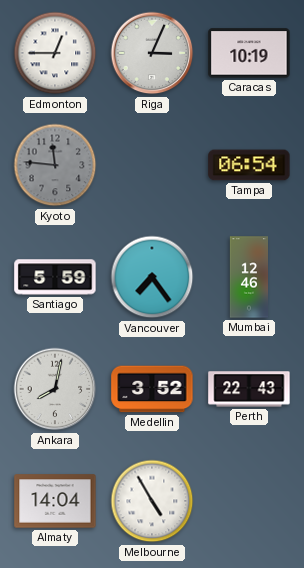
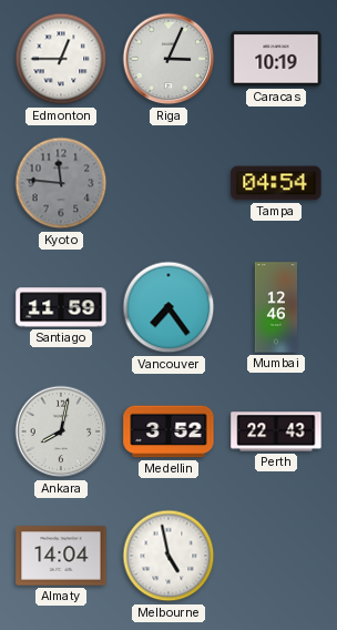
Tampa: 06:54 -> 04:54
Santiago: 5:59 -> 11:59
Melbourne: 4:55 -> 4:58
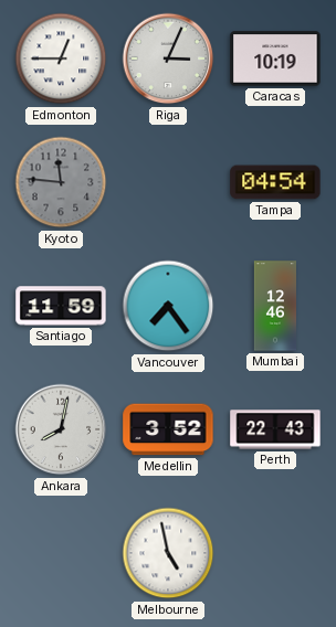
Almaty: 14:04 -> none
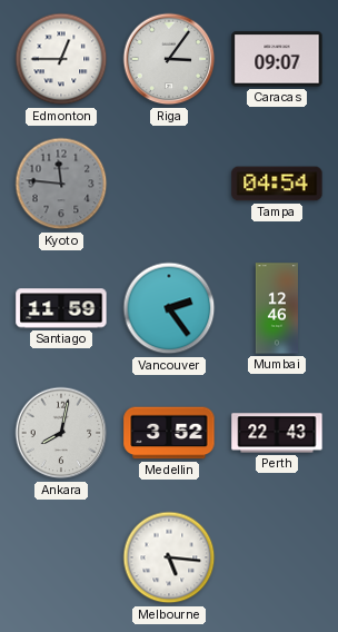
Riga: 3:04 -> 3:06
Caracas: 10:19 -> 09:07
Vancouver: 7:24 -> 2:24
Melbourne: 4:58 -> 5:16
